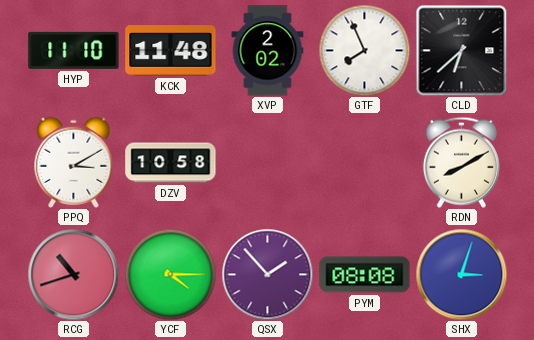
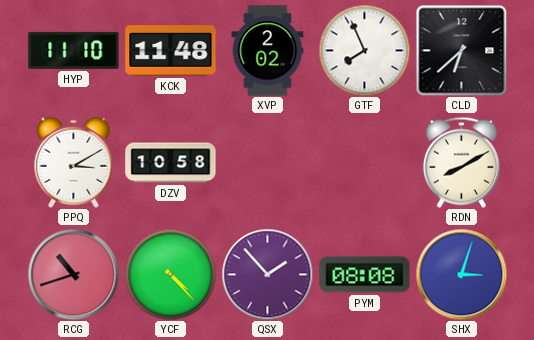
YCF: 4:15 -> 4:23
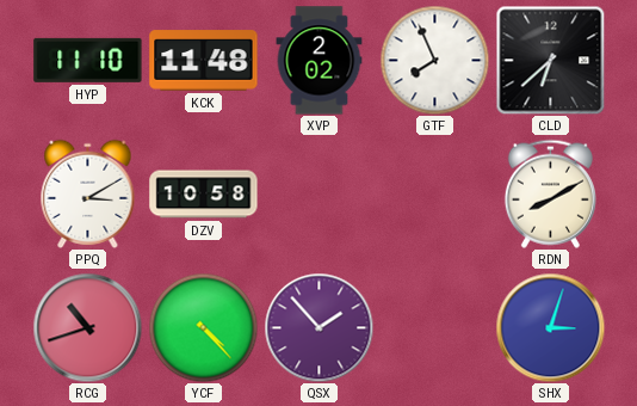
PYM: 08:08 -> none
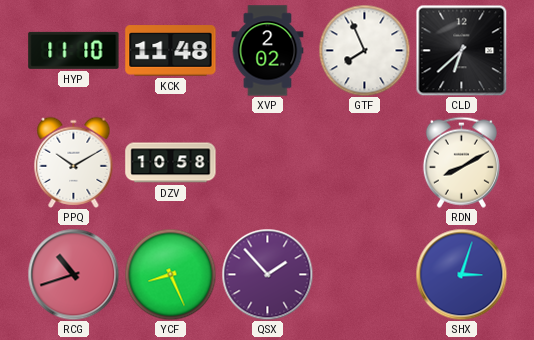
PPQ: 3:10 -> 10:10
YCF: 4:23 -> 8:26
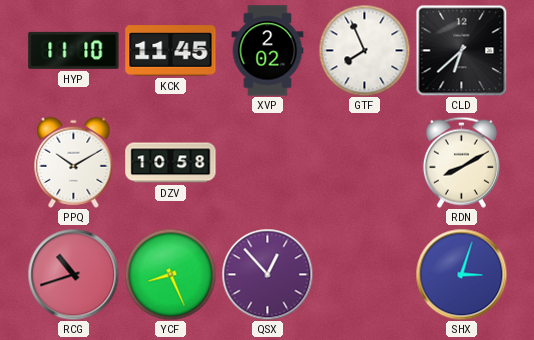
KCK: 11:48 -> 11:45
QSX: 1:53 -> 12:53
